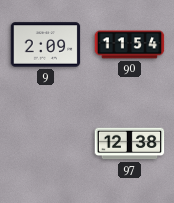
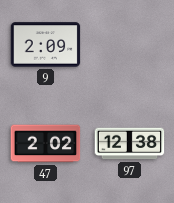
90: 11:54 -> none
47: none -> 2:02
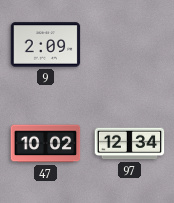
47: 2:02 -> 10:02
97: 12:38 -> 12:34
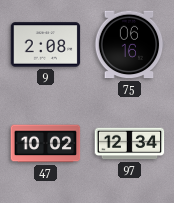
9: 2:09 -> 2:08
75: none -> 06:16
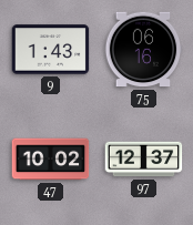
9: 2:08 -> 1:43
97: 12:34 -> 12:37
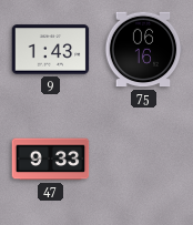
47: 10:02 -> 9:33
97: 12:37 -> none
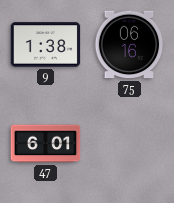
9: 1:43 -> 1:38
47: 9:33 -> 6:01
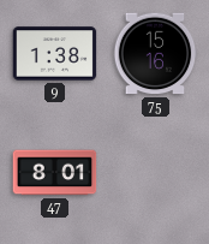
75: 06:16 -> 15:16
47: 6:01 -> 8:01
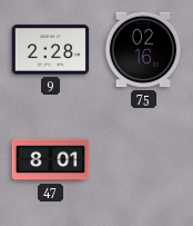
9: 1:38 -> 2:28
75: 15:16 -> 02:16
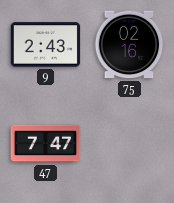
9: 2:28 -> 2:43
47: 8:01 -> 7:47
